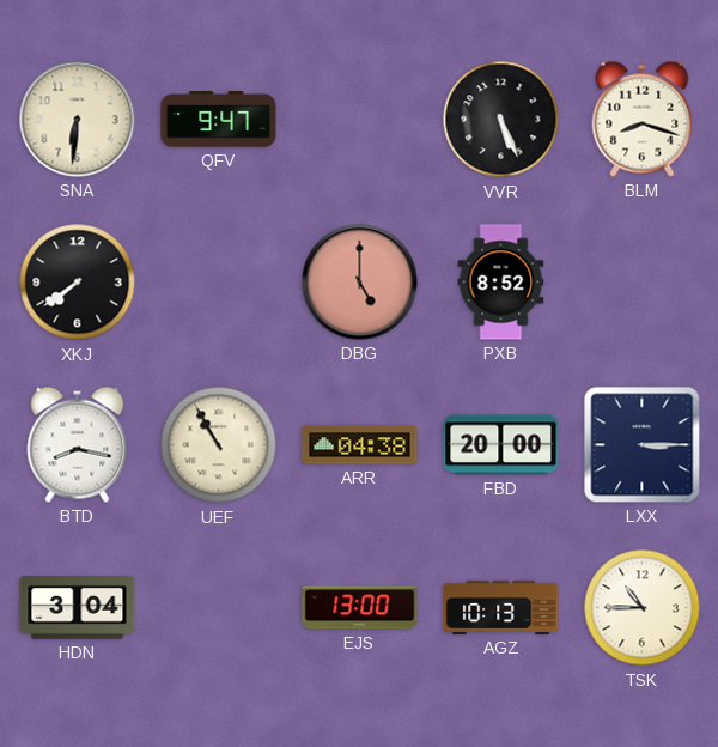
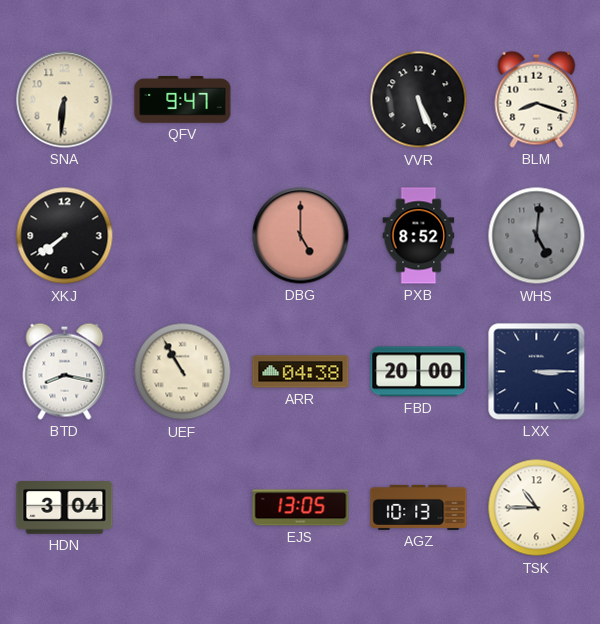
WHS: none -> 5:01
EJS: 13:00 -> 13:05
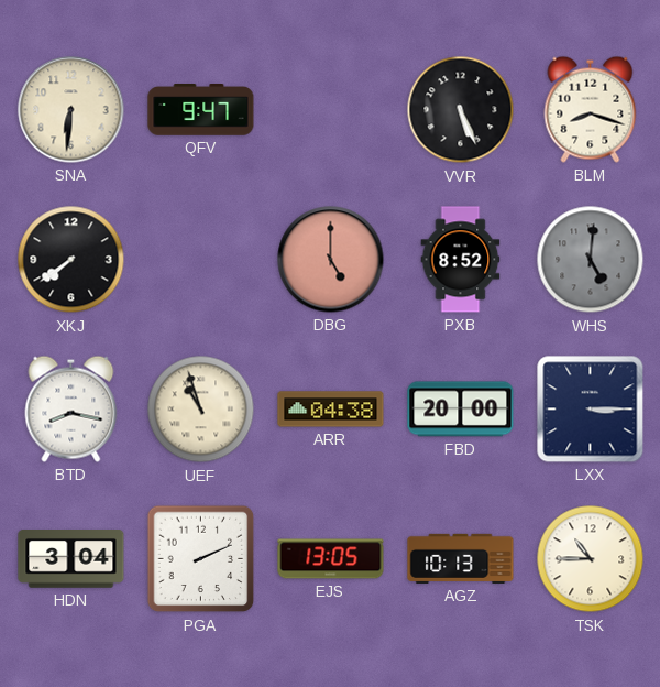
UEF: 10:55 -> 10:57
PGA: none -> 2:11
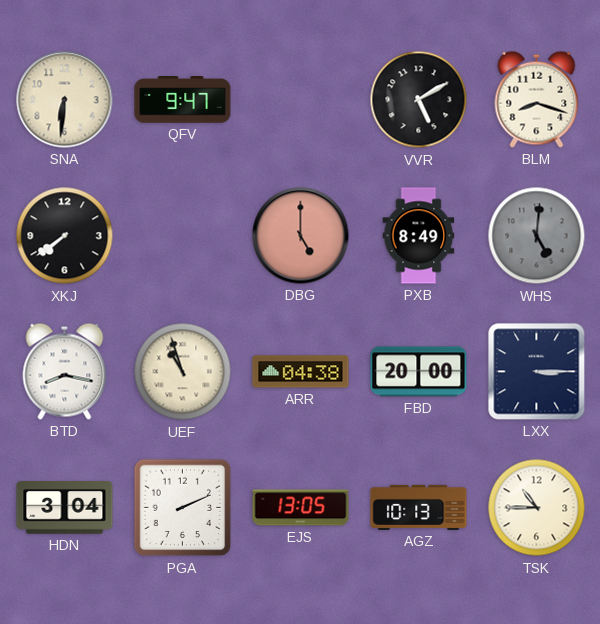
VVR: 5:26 -> 5:10
PXB: 8:52 -> 8:49
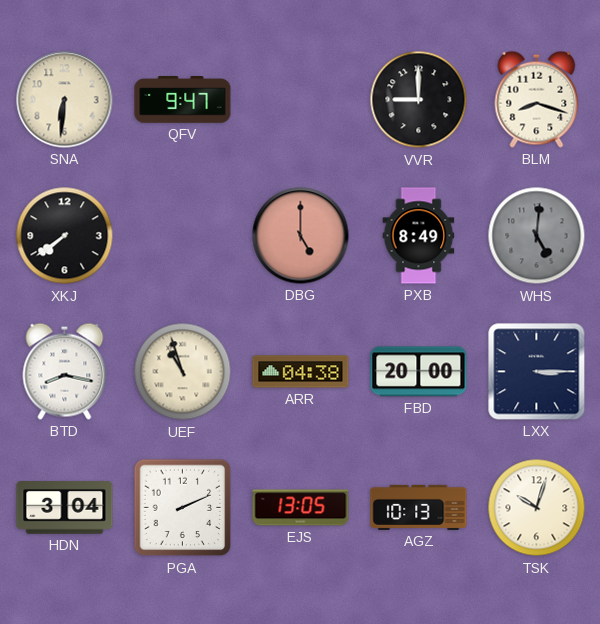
VVR: 5:10 -> 9:00
TSK: 10:45 -> 10:03
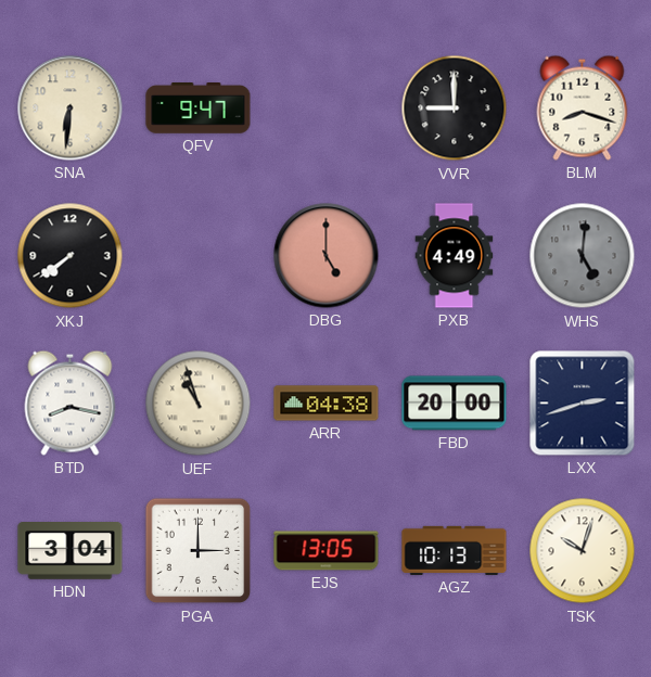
PXB: 8:49 -> 4:49
LXX: 3:15 -> 2:42
PGA: 2:11 -> 3:00
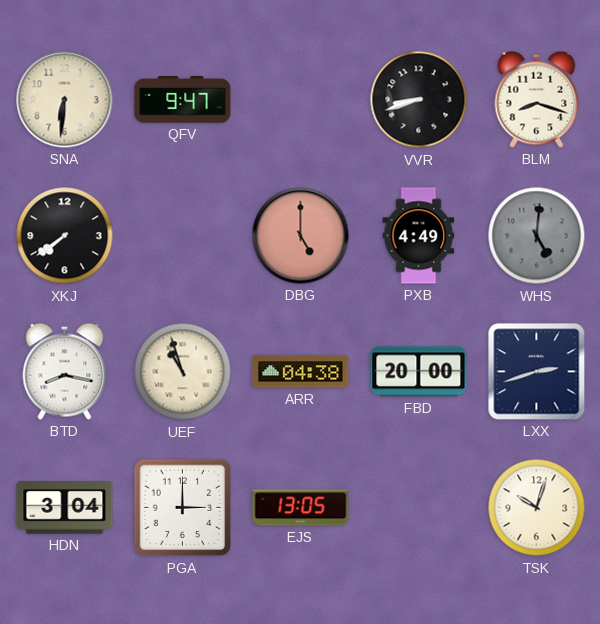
VVR: 9:00 -> 8:42
AGZ: 10:13 -> none
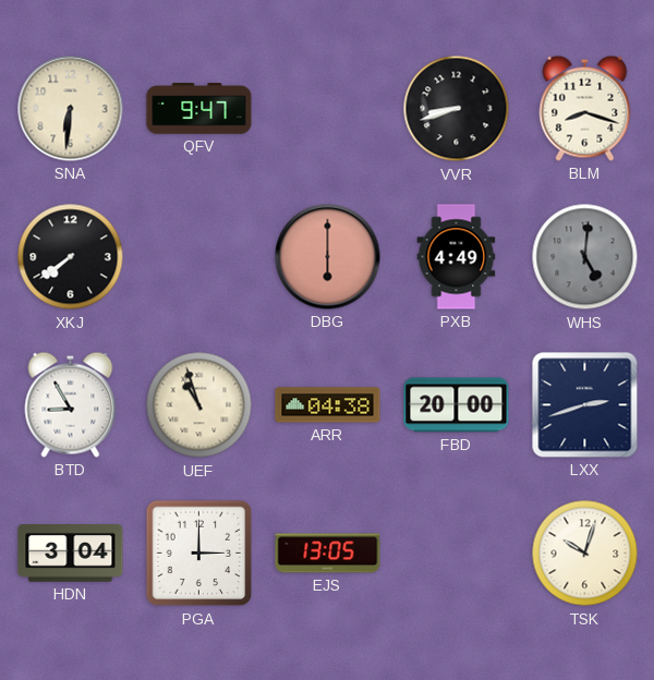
DBG: 5:00 -> 6:00
BTD: 8:17 -> 8:55
